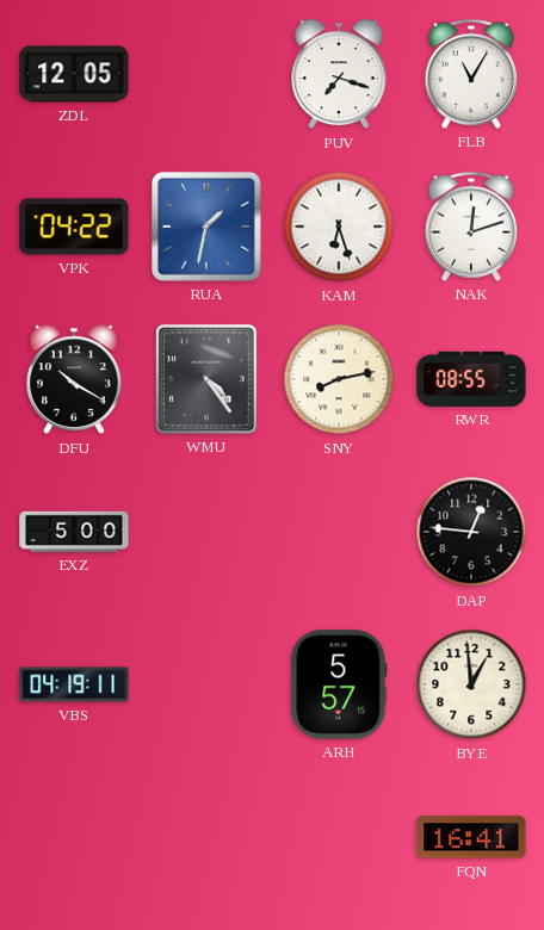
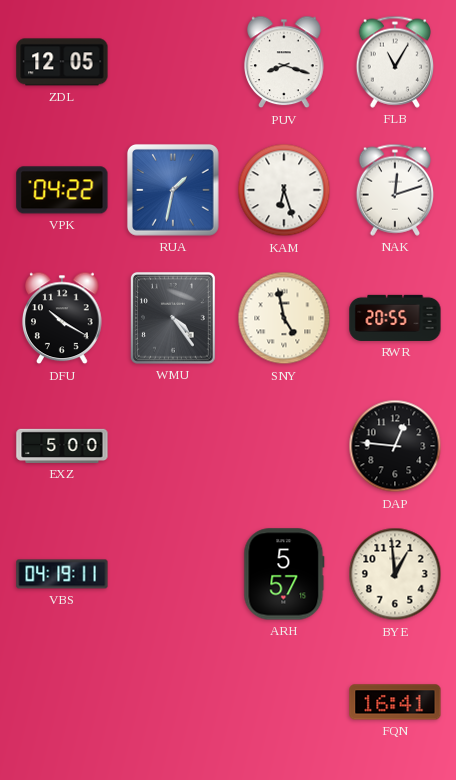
PUV: 7:18 -> 8:18
SNY: 8:13 -> 4:58
RWR: 08:55 -> 20:55
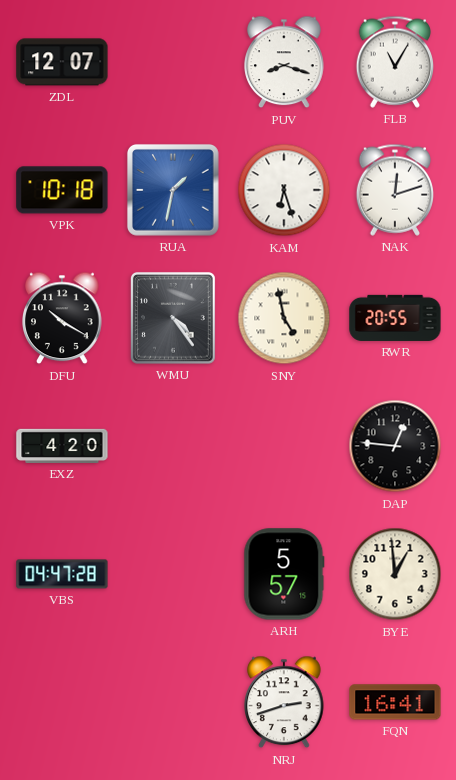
ZDL: 12:05 -> 12:07
VPK: 04:22 -> 10:18
EXZ: 5:00 -> 4:20
VBS: 04:19 -> 04:47
NRJ: none -> 2:42
